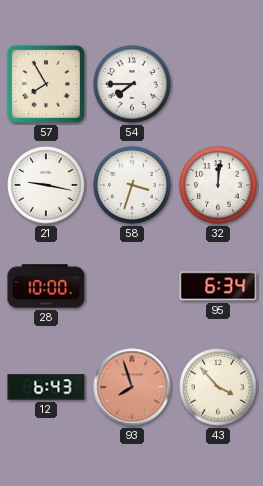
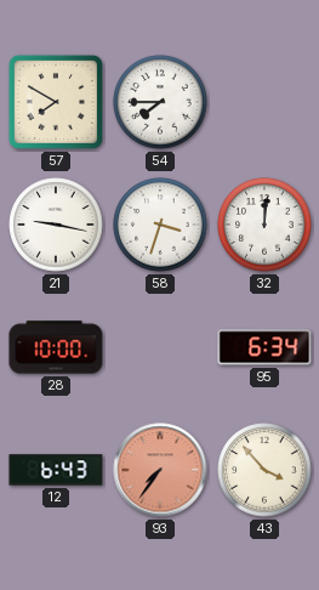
57: 7:55 -> 7:50
93: 7:57 -> 7:36
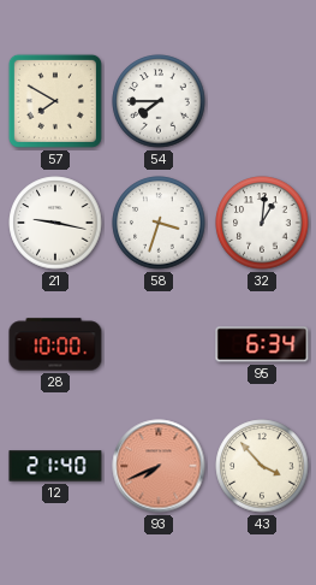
32: 12:01 -> 1:01
12: 6:43 -> 21:40
93: 7:36 -> 7:41
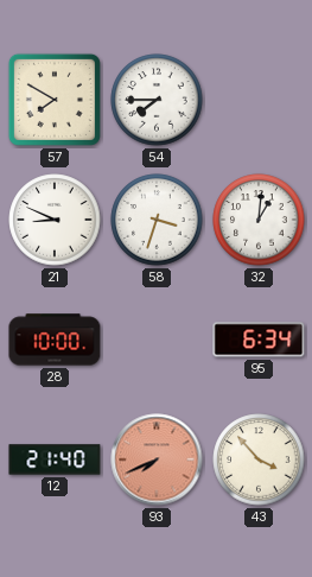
21: 9:17 -> 8:49
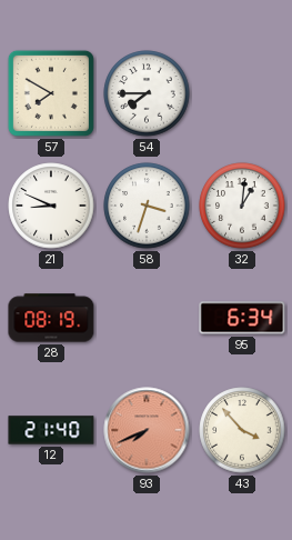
28: 10:00 -> 08:19
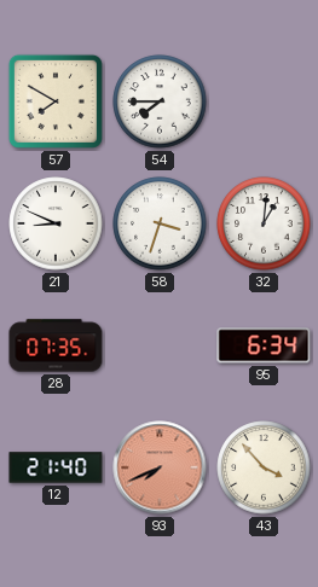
28: 08:19 -> 07:35
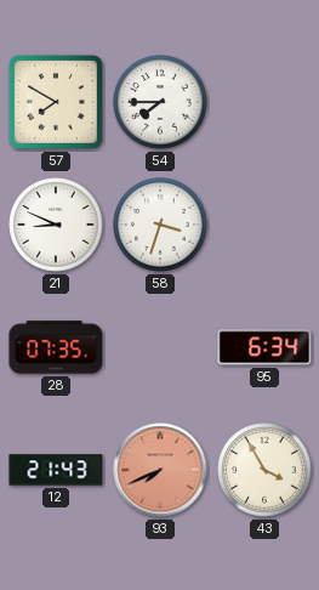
32: 1:01 -> none
12: 21:40 -> 21:43
43: 3:53 -> 3:55
